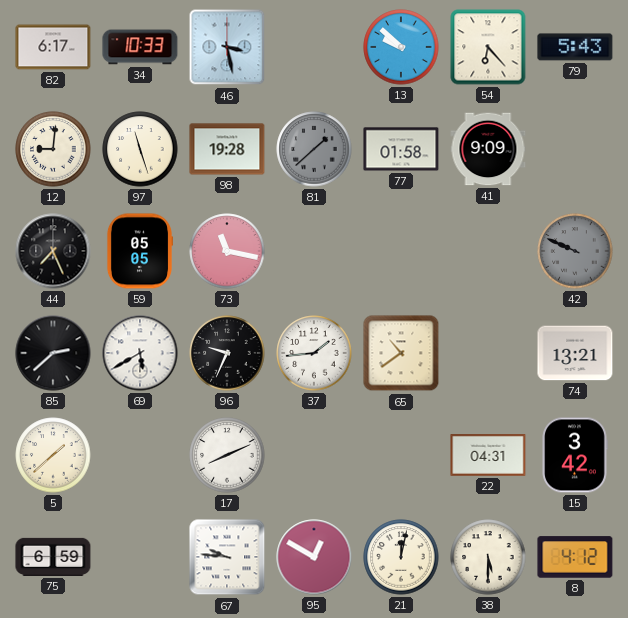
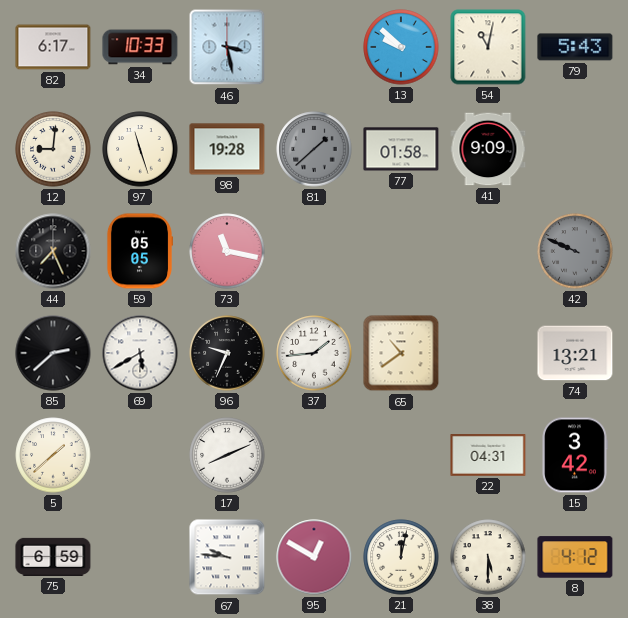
54: 6:23 -> 11:02
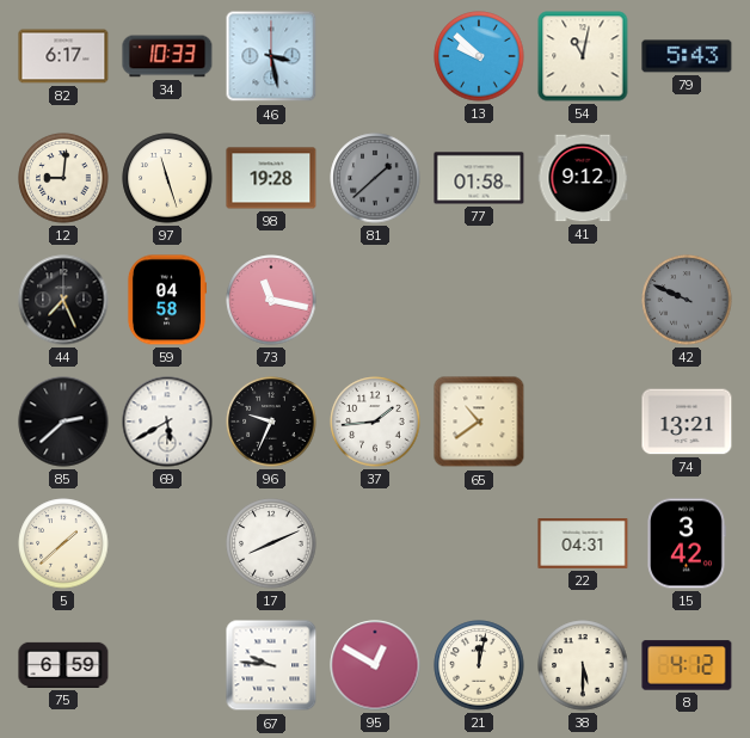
41: 9:09 -> 9:12
59: 05:05 -> 04:58
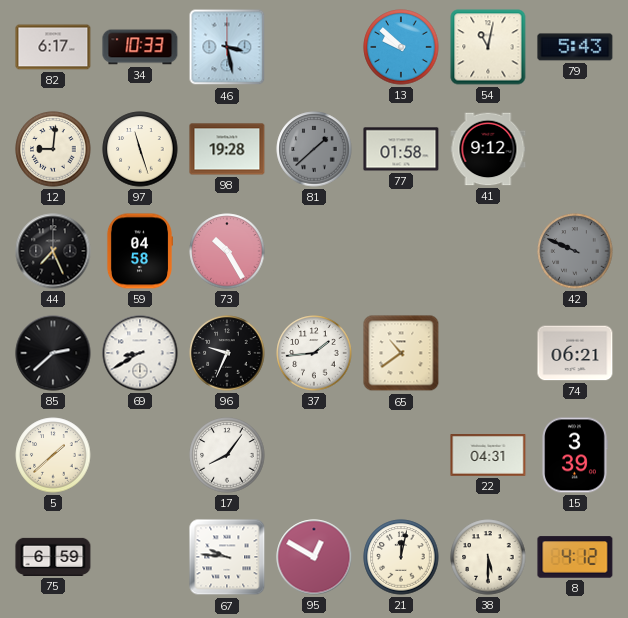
73: 11:17 -> 10:25
69: 5:40 -> 8:40
74: 13:21 -> 06:21
17: 8:11 -> 8:06
15: 3:42 -> 3:39
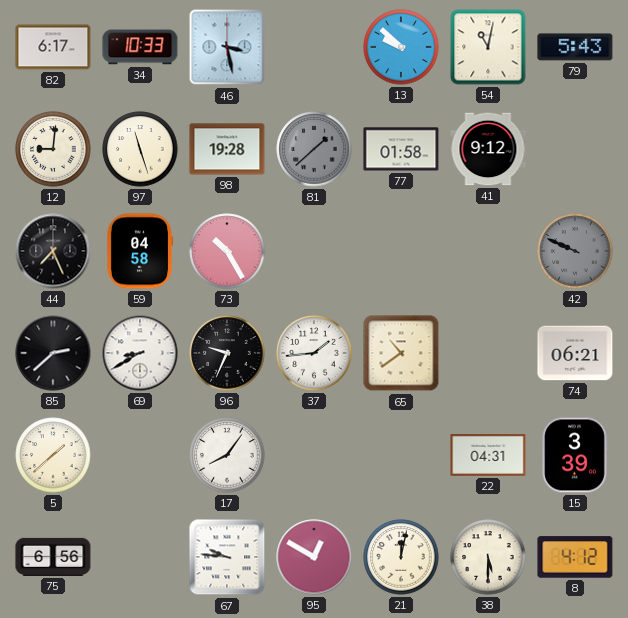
75: 6:59 -> 6:56
